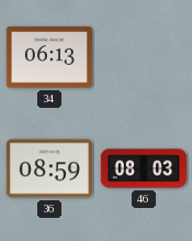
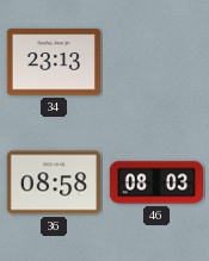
34: 06:13 -> 23:13
36: 08:59 -> 08:58
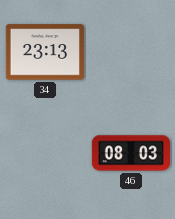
36: 08:58 -> none
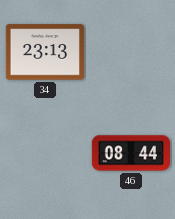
46: 08:03 -> 08:44
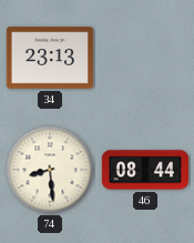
74: none -> 8:29
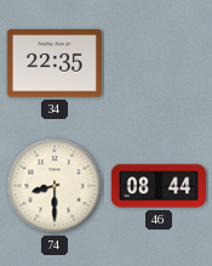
34: 23:13 -> 22:35
74: 8:29 -> 8:30
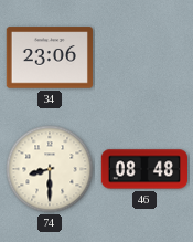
34: 22:35 -> 23:06
46: 08:44 -> 08:48
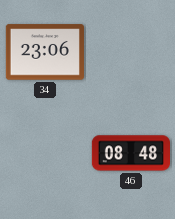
74: 8:30 -> none
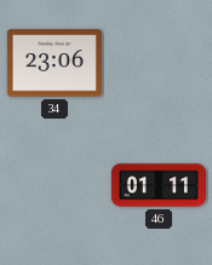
46: 08:48 -> 01:11
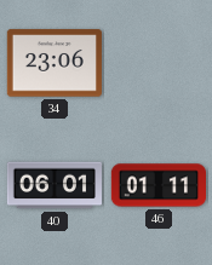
40: none -> 06:01
